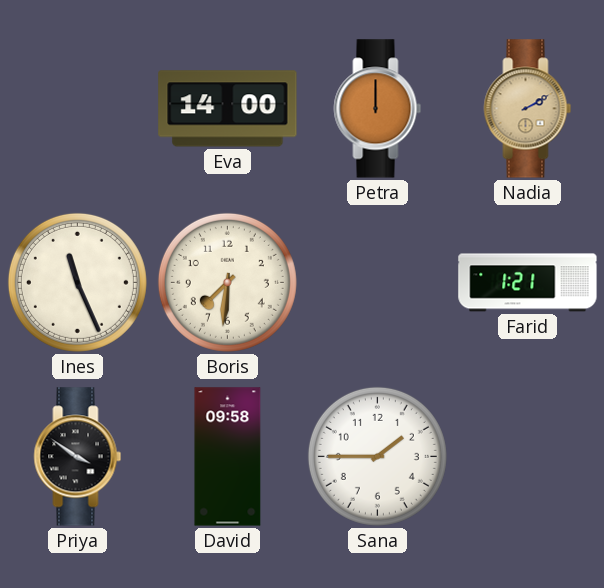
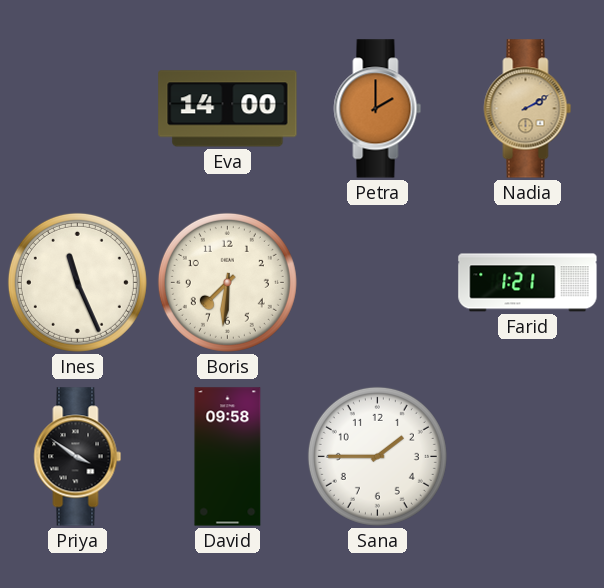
Petra: 12:00 -> 2:00
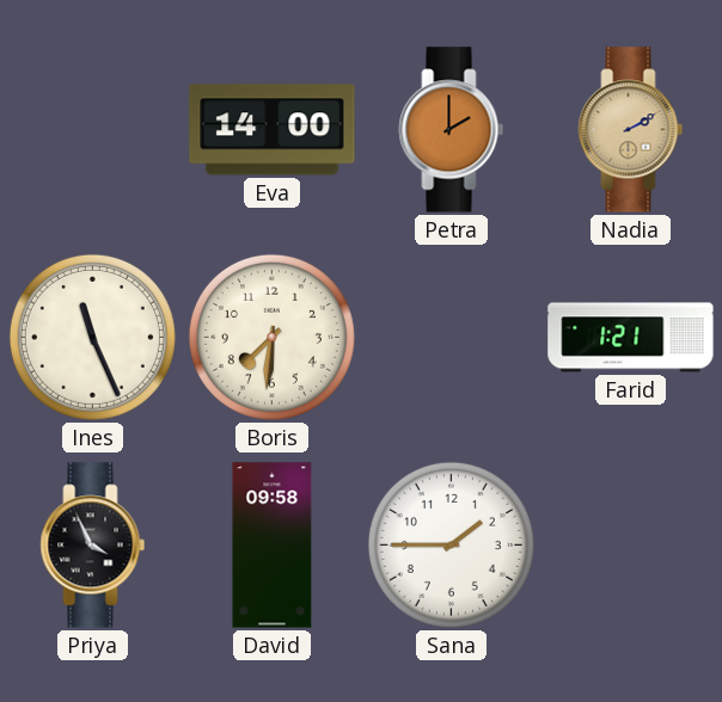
Priya: 3:51 -> 3:56
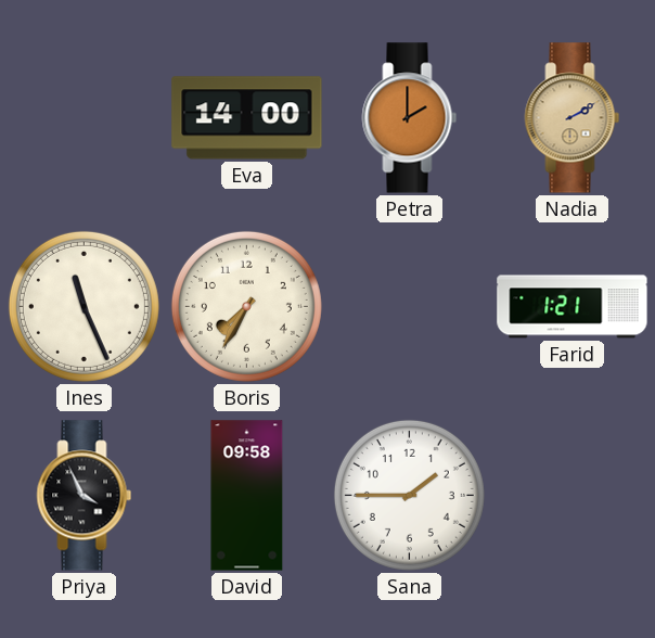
Boris: 7:31 -> 7:35
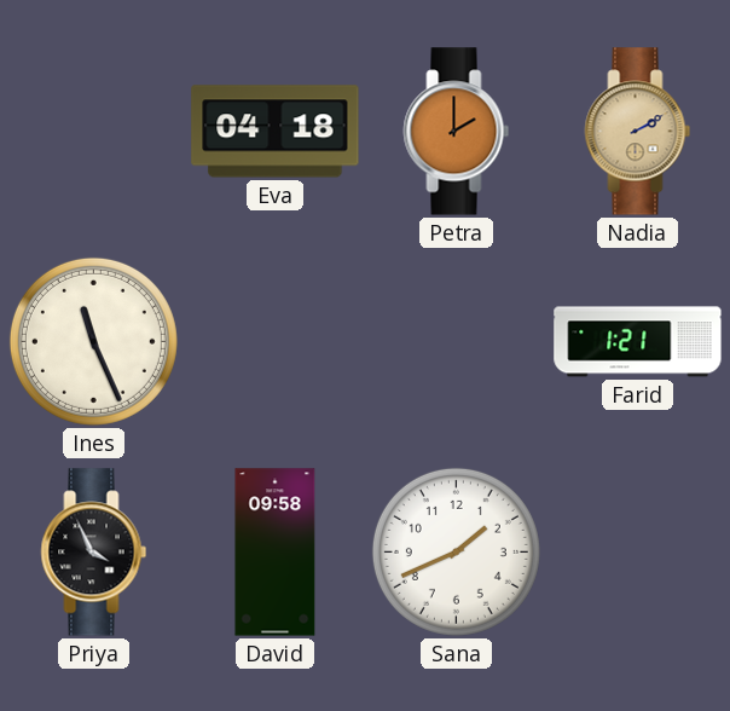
Eva: 14:00 -> 04:18
Boris: 7:35 -> none
Sana: 1:45 -> 1:41
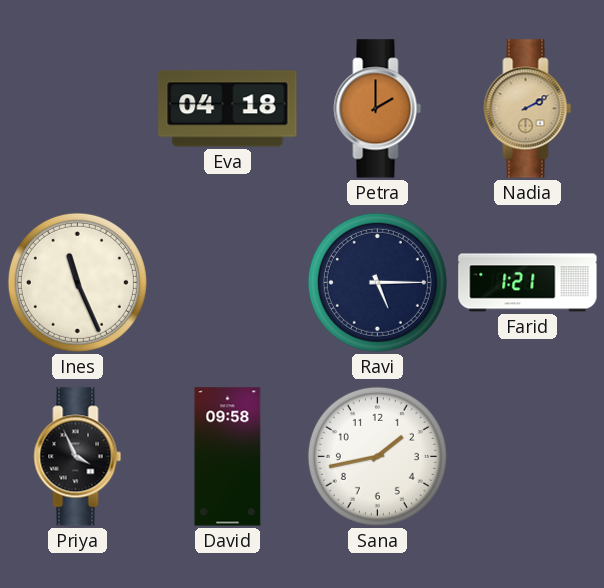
Ravi: none -> 5:15
Sana: 1:41 -> 1:43
